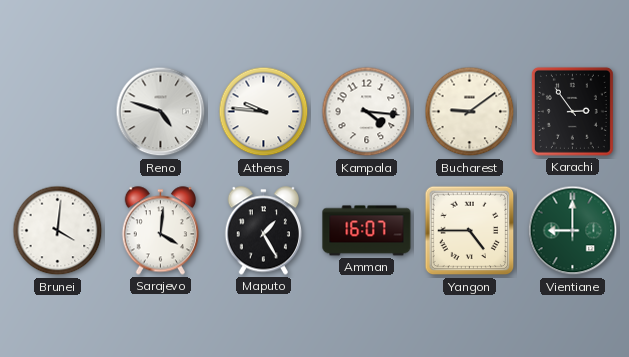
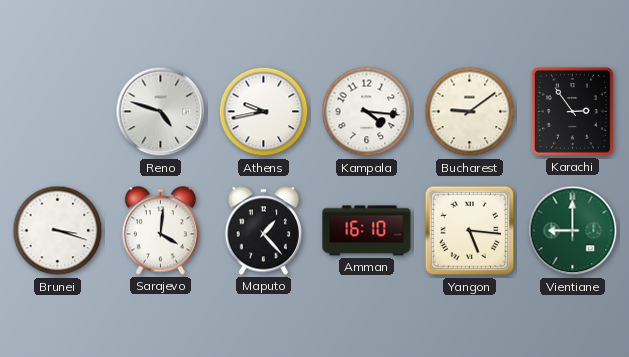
Athens: 9:46 -> 9:43
Brunei: 4:01 -> 3:18
Maputo: 1:25 -> 1:23
Amman: 16:07 -> 16:10
Yangon: 4:45 -> 5:16
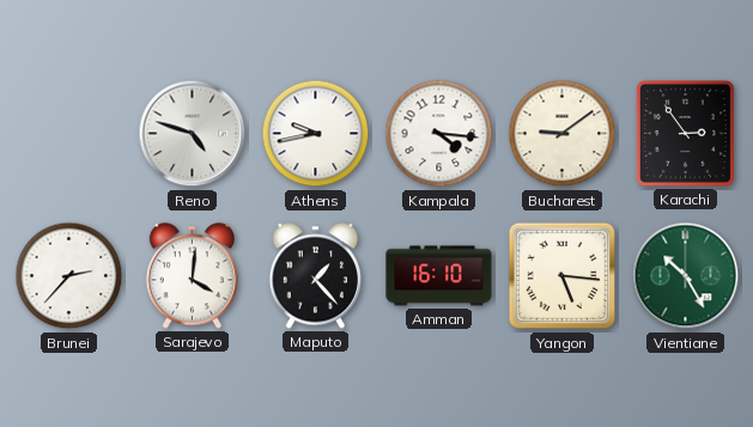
Brunei: 3:18 -> 2:37
Vientiane: 9:00 -> 10:25
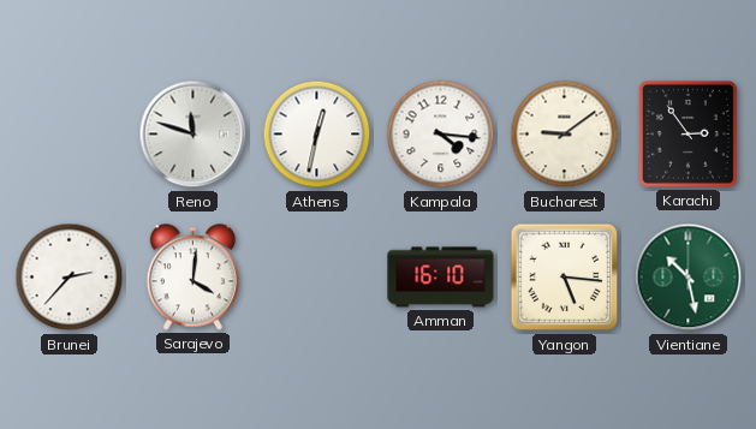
Reno: 4:48 -> 11:48
Athens: 9:43 -> 12:32
Maputo: 1:23 -> none
Vientiane: 10:25 -> 10:28
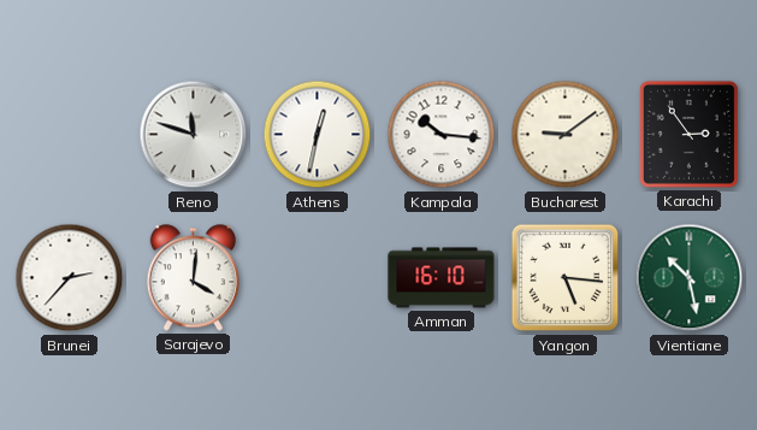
Kampala: 4:16 -> 10:16
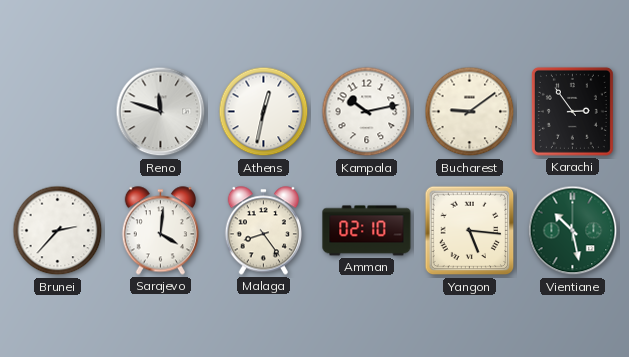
Kampala: 10:16 -> 10:13
Malaga: none -> 8:24
Amman: 16:10 -> 02:10
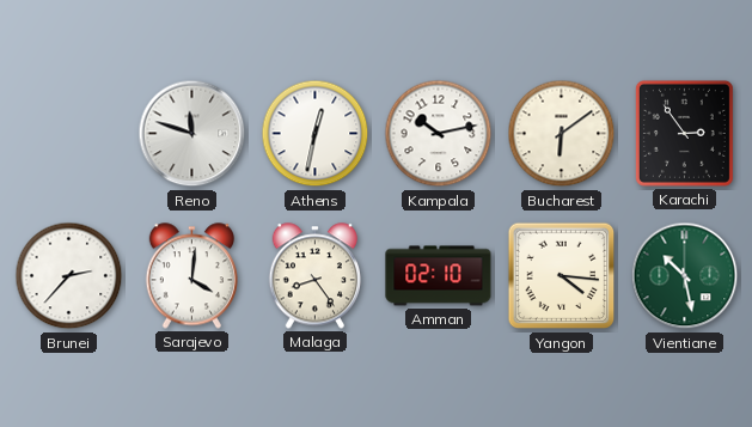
Bucharest: 9:09 -> 6:09
Yangon: 5:16 -> 4:16
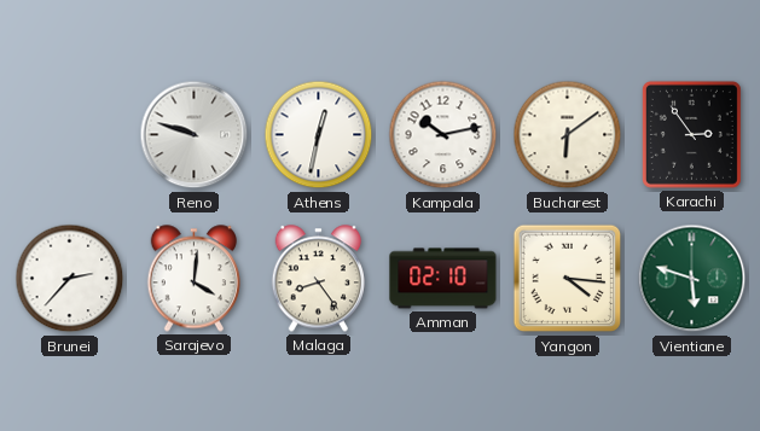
Reno: 11:48 -> 9:48
Vientiane: 10:28 -> 5:48
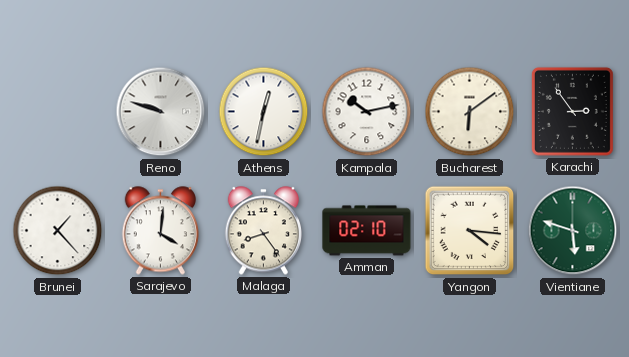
Brunei: 2:37 -> 1:23
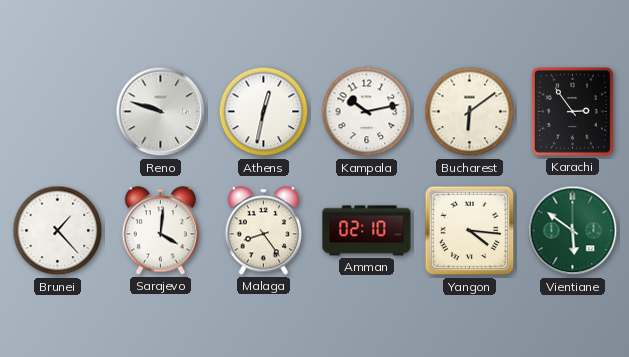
Vientiane: 5:48 -> 5:51
